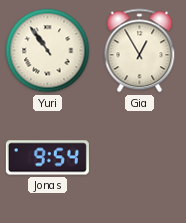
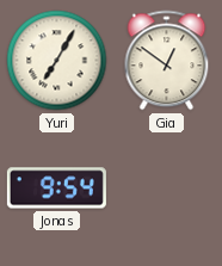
Yuri: 10:54 -> 7:05
Gia: 12:55 -> 12:51
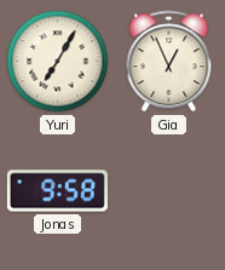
Gia: 12:51 -> 12:56
Jonas: 9:54 -> 9:58
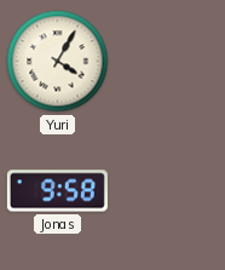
Yuri: 7:05 -> 4:05
Gia: 12:56 -> none
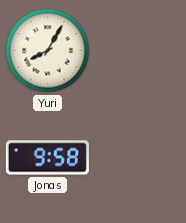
Yuri: 4:05 -> 8:05
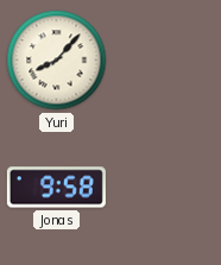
Yuri: 8:05 -> 8:07
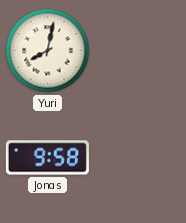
Yuri: 8:07 -> 8:02
